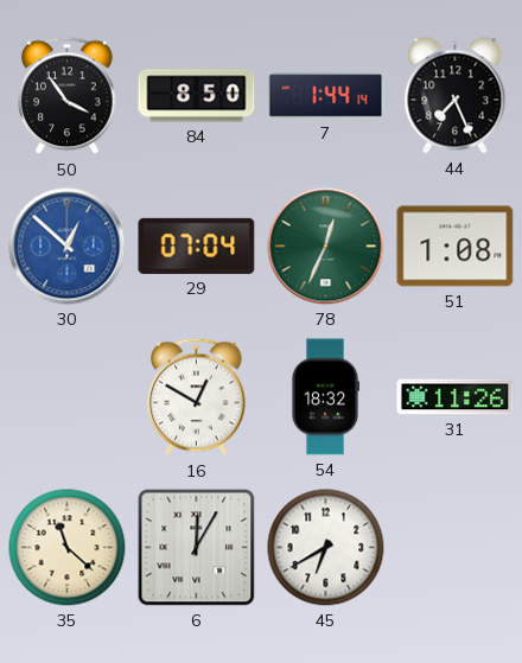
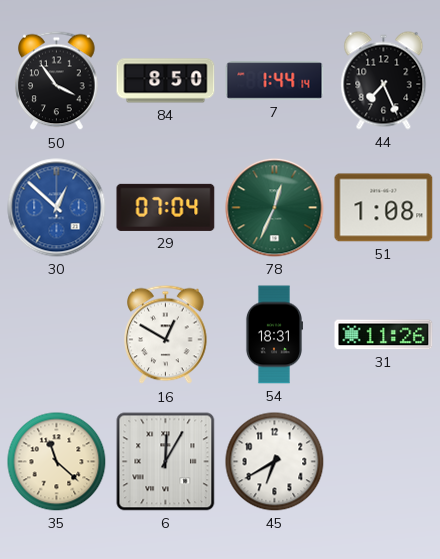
54: 18:32 -> 18:31
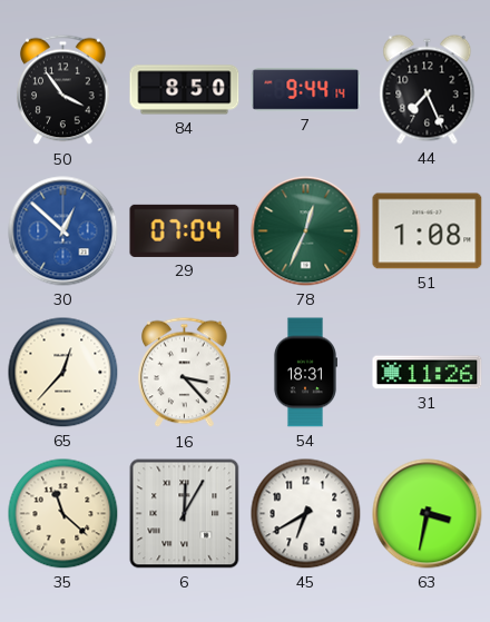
7: 1:44 -> 9:44
65: none -> 12:37
16: 12:50 -> 3:23
63: none -> 3:32
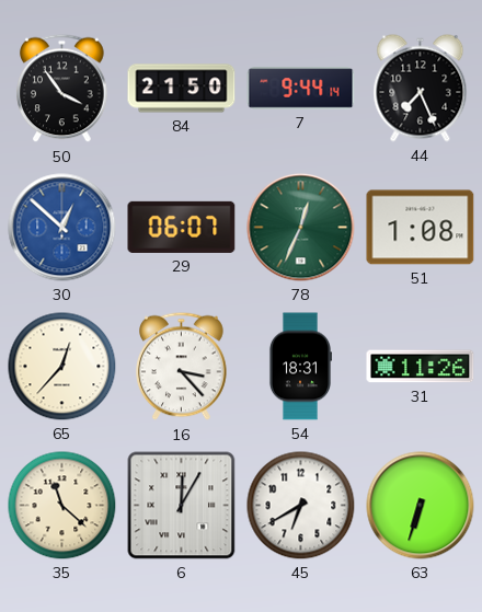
84: 8:50 -> 21:50
29: 07:04 -> 06:07
63: 3:32 -> 6:33
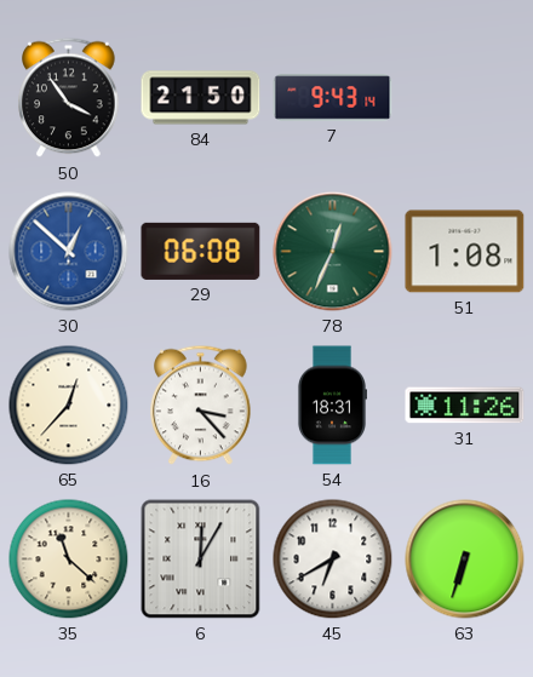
7: 9:44 -> 9:43
44: 7:26 -> none
29: 06:07 -> 06:08
